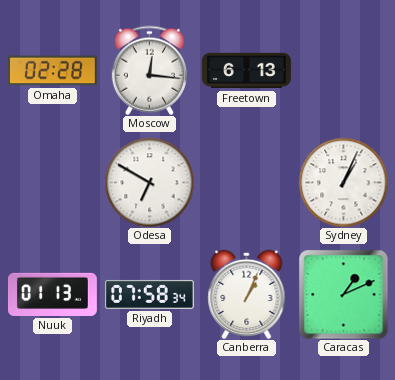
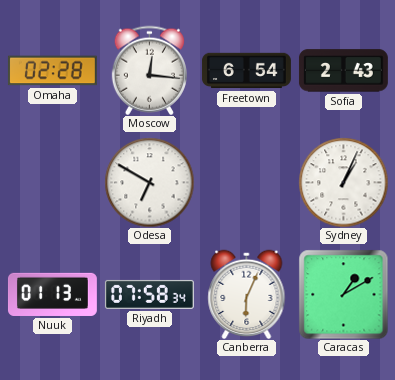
Freetown: 6:13 -> 6:54
Sofia: none -> 2:43
Canberra: 1:04 -> 6:04
Caracas: 1:11 -> 1:10
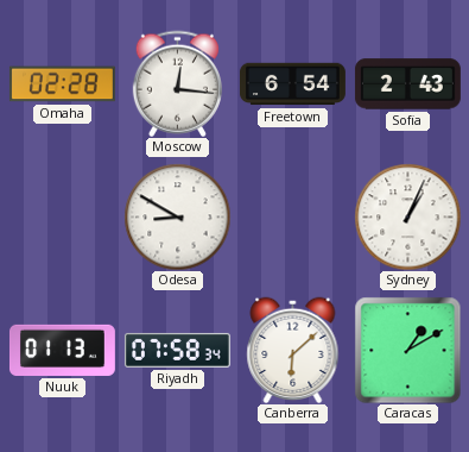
Odesa: 6:50 -> 8:50
Canberra: 6:04 -> 6:08
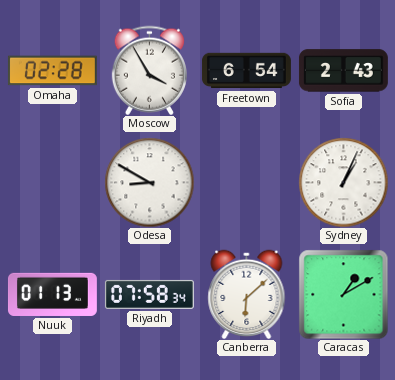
Moscow: 12:16 -> 3:55
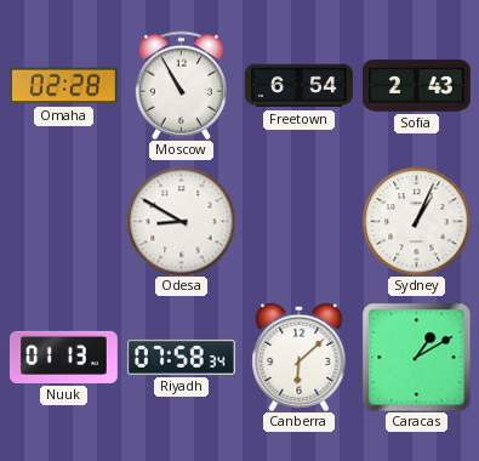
Moscow: 3:55 -> 10:55
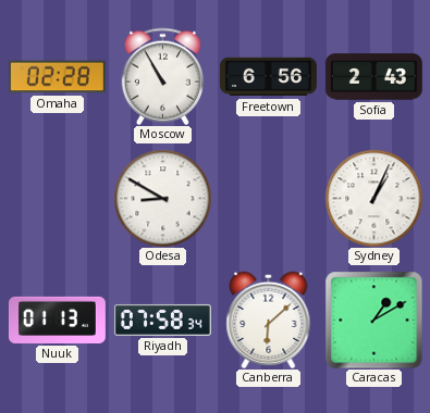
Freetown: 6:54 -> 6:56
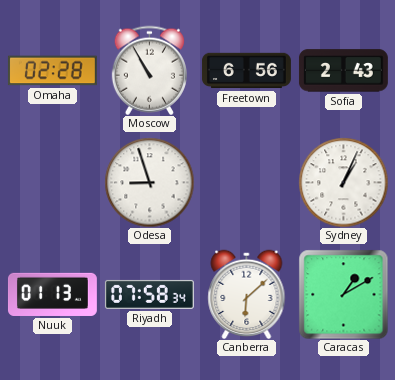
Odesa: 8:50 -> 8:57
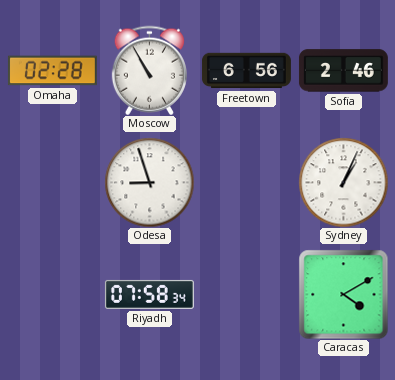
Sofia: 2:43 -> 2:46
Nuuk: 01:13 -> none
Canberra: 6:08 -> none
Caracas: 1:10 -> 4:10
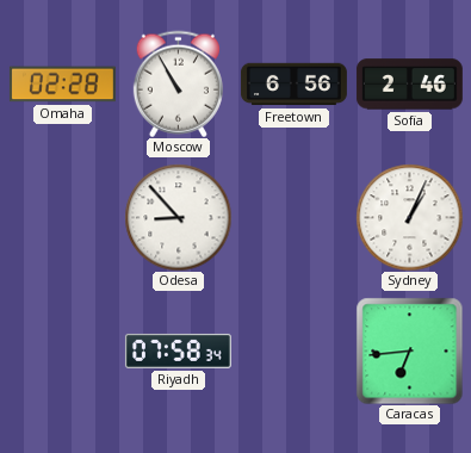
Odesa: 8:57 -> 8:53
Caracas: 4:10 -> 6:44
